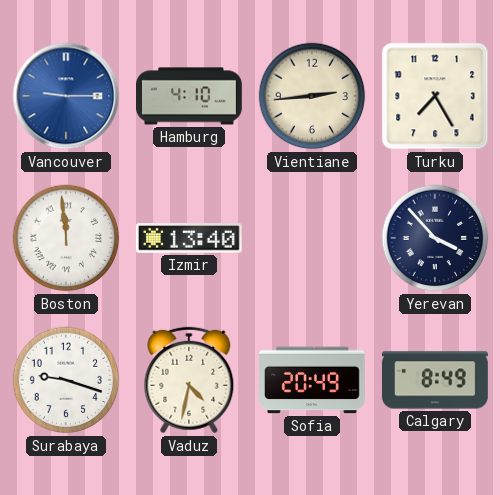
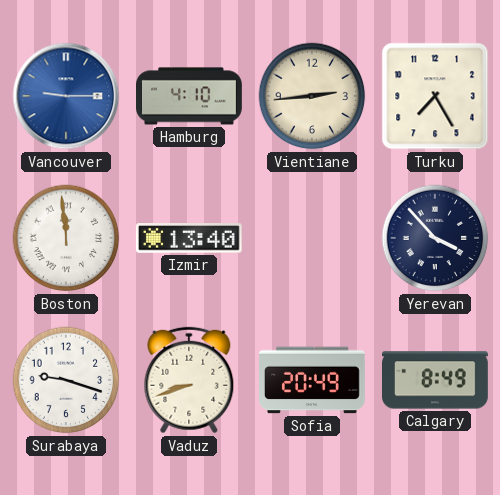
Vaduz: 4:32 -> 8:42
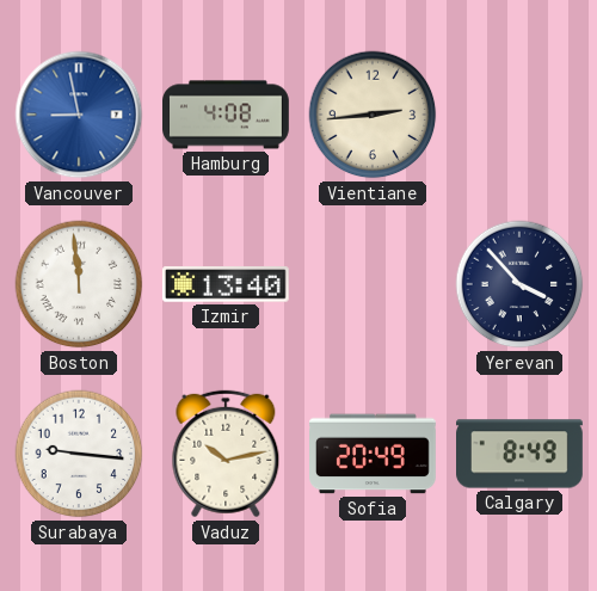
Vancouver: 9:15 -> 8:58
Hamburg: 4:10 -> 4:08
Turku: 7:25 -> none
Surabaya: 9:18 -> 9:16
Vaduz: 8:42 -> 10:13
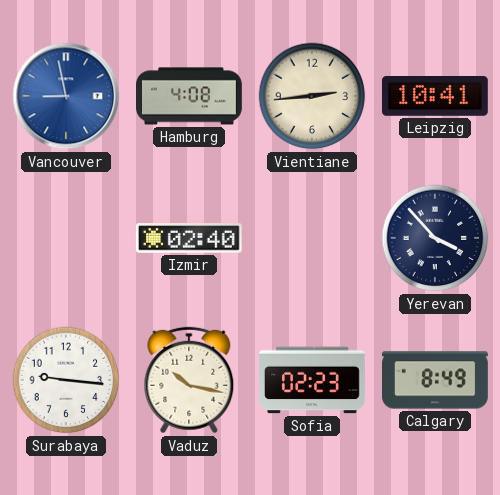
Leipzig: none -> 10:41
Boston: 11:59 -> none
Izmir: 13:40 -> 02:40
Vaduz: 10:13 -> 10:17
Sofia: 20:49 -> 02:23
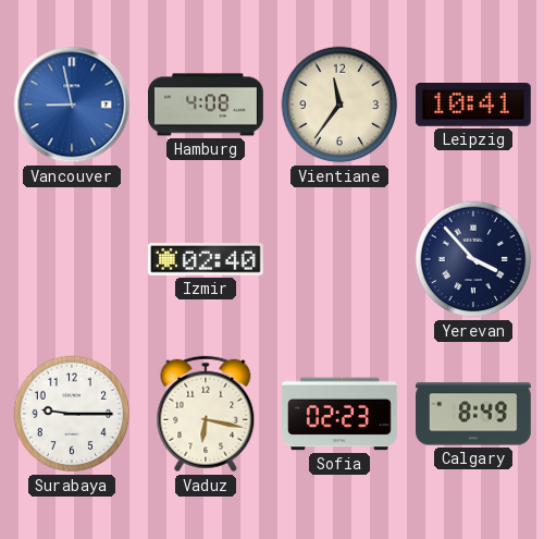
Vientiane: 2:44 -> 11:36
Surabaya: 9:16 -> 9:15
Vaduz: 10:17 -> 6:17
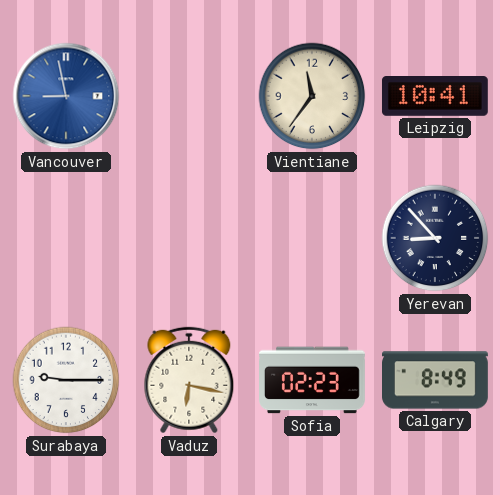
Hamburg: 4:08 -> none
Izmir: 02:40 -> none
Yerevan: 3:53 -> 8:53
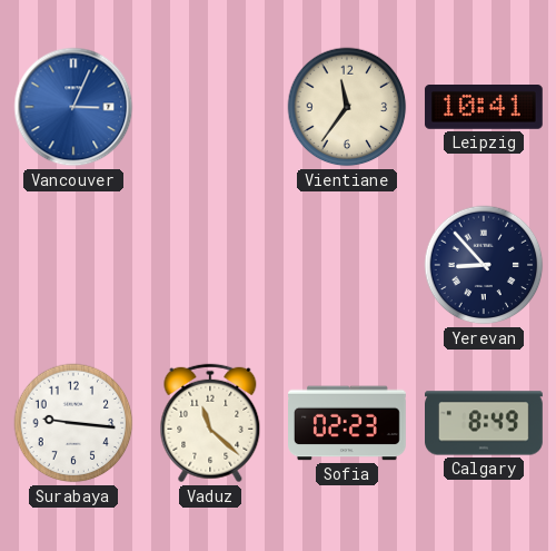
Vancouver: 8:58 -> 3:04
Surabaya: 9:15 -> 9:16
Vaduz: 6:17 -> 11:22
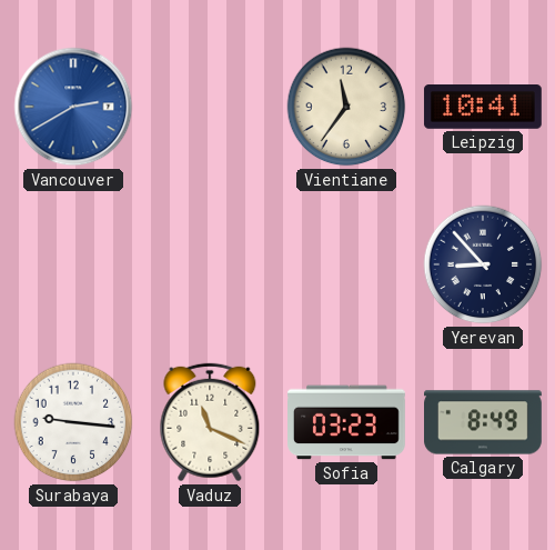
Vancouver: 3:04 -> 2:40
Vaduz: 11:22 -> 11:19
Sofia: 02:23 -> 03:23
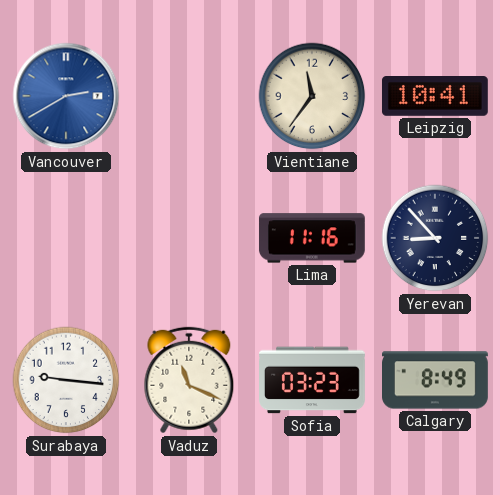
Lima: none -> 11:16
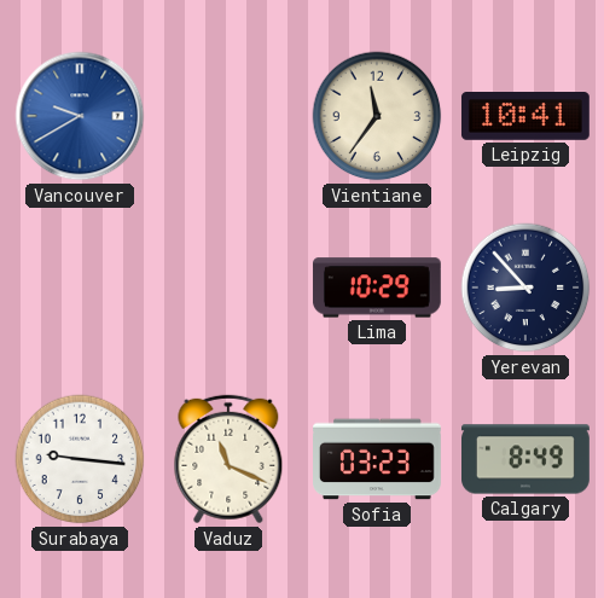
Vancouver: 2:40 -> 9:40
Lima: 11:16 -> 10:29
